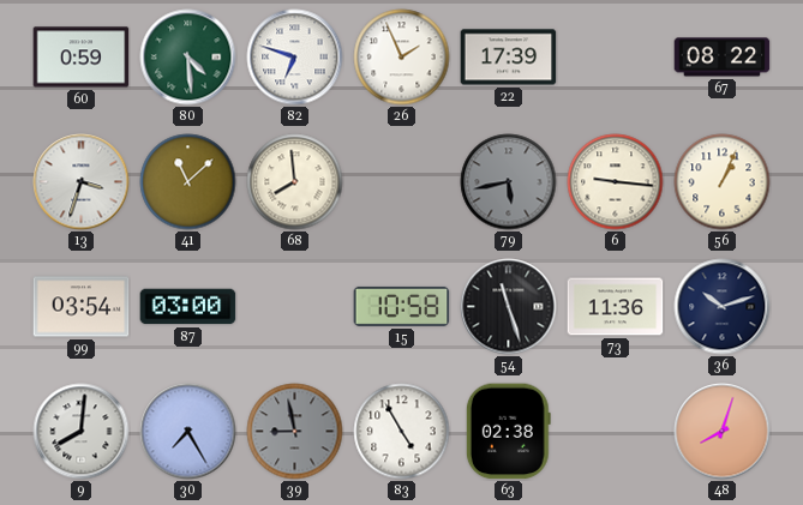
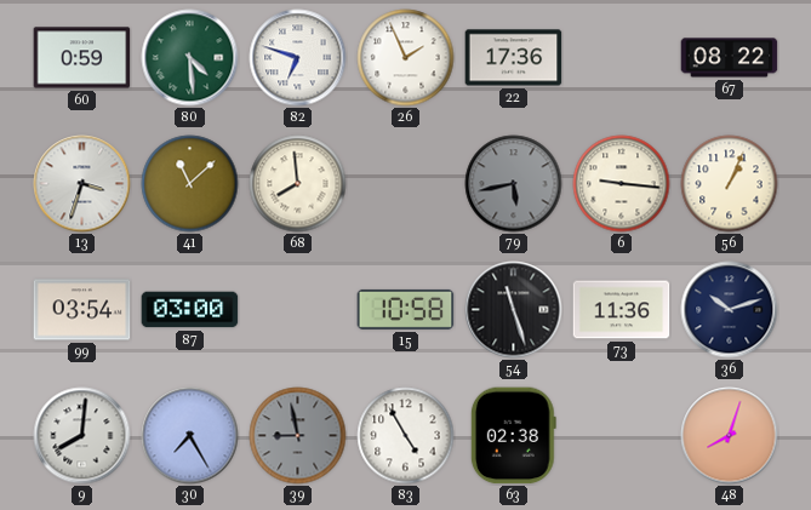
22: 17:39 -> 17:36
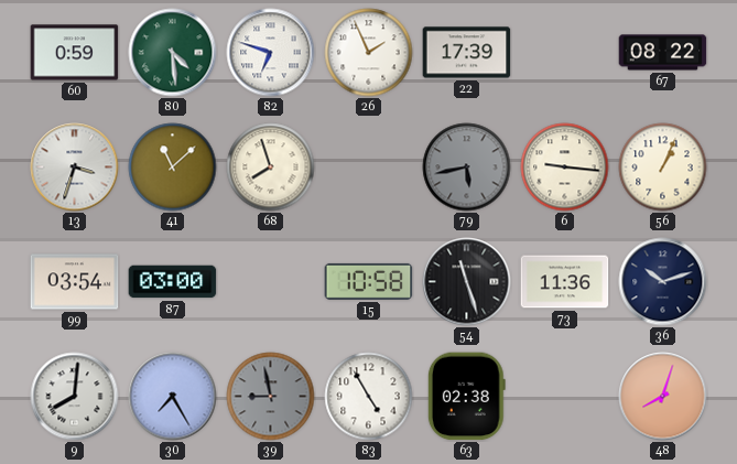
22: 17:36 -> 17:39
68: 7:59 -> 7:57
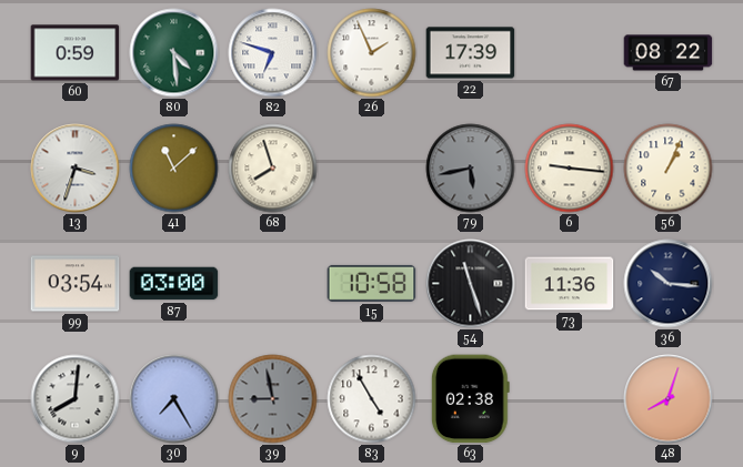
36: 10:12 -> 10:16
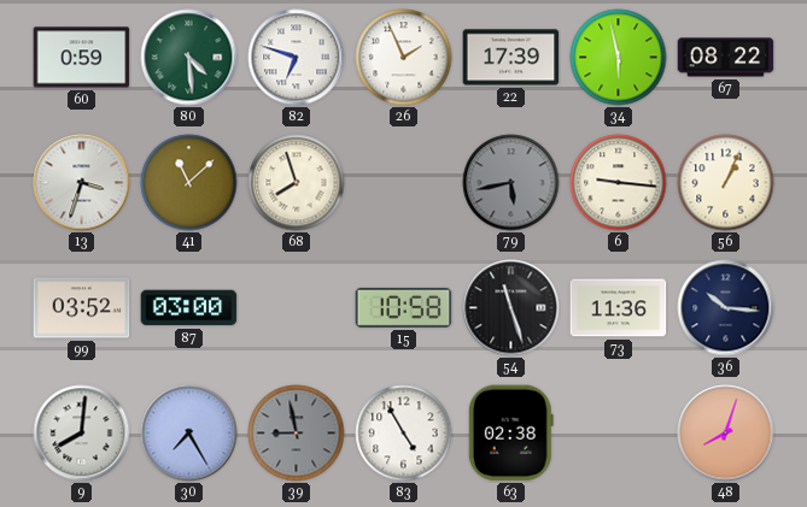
34: none -> 5:58
99: 03:54 -> 03:52
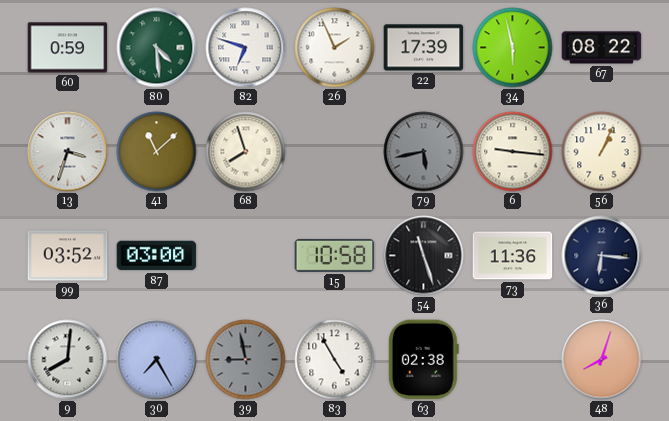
36: 10:16 -> 6:16
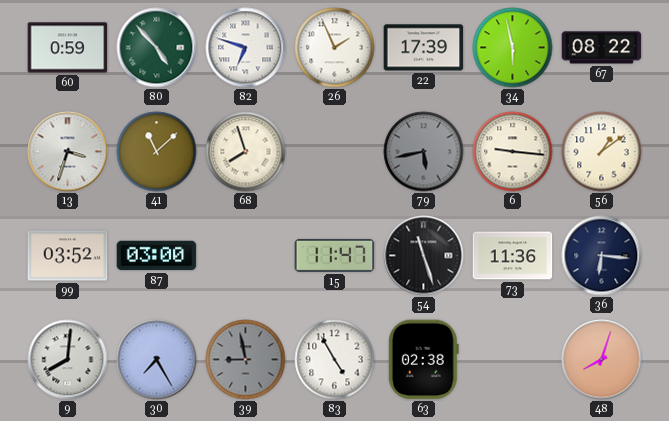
80: 4:29 -> 4:53
56: 1:04 -> 1:09
15: 10:58 -> 11:47
